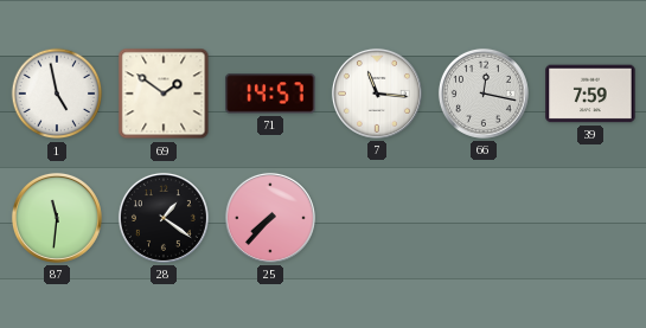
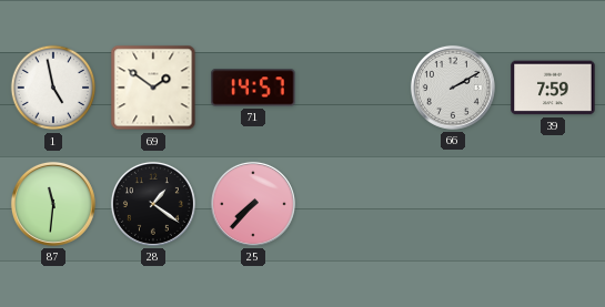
7: 11:16 -> none
66: 12:17 -> 2:10
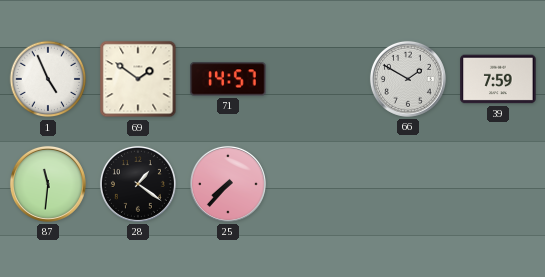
1: 4:58 -> 4:56
66: 2:10 -> 1:50
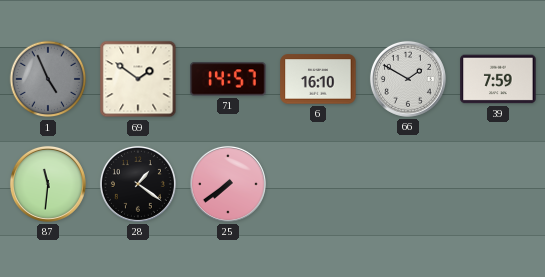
1 dial: white -> grey
6: none -> 16:10
25: 7:37 -> 7:39
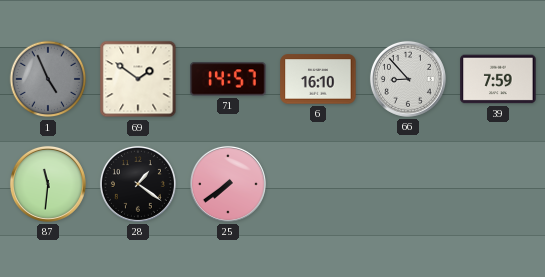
66: 1:50 -> 8:53
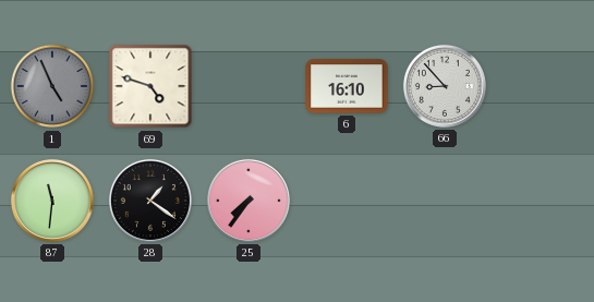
69: 1:51 -> 4:48
71: 14:57 -> none
39: 7:59 -> none
25: 7:39 -> 7:36
